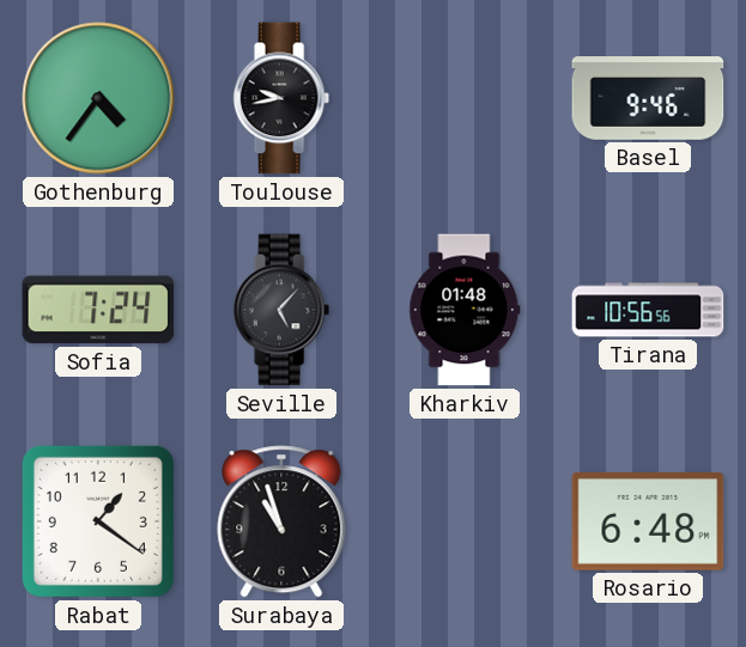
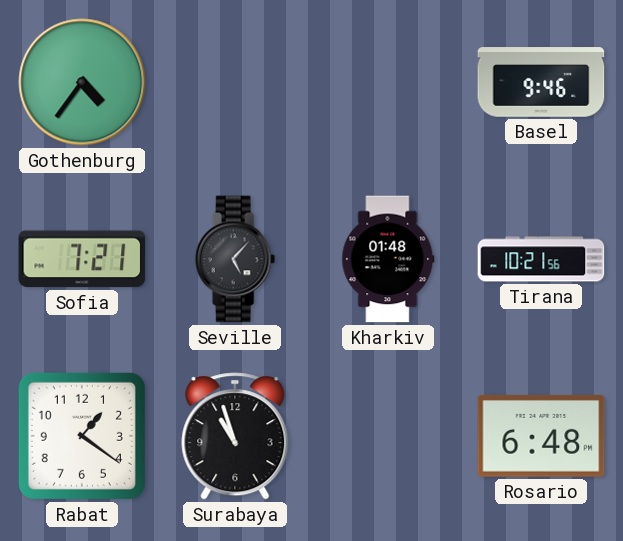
Toulouse: 9:43 -> none
Sofia: 7:24 -> 7:21
Tirana: 10:56 -> 10:21
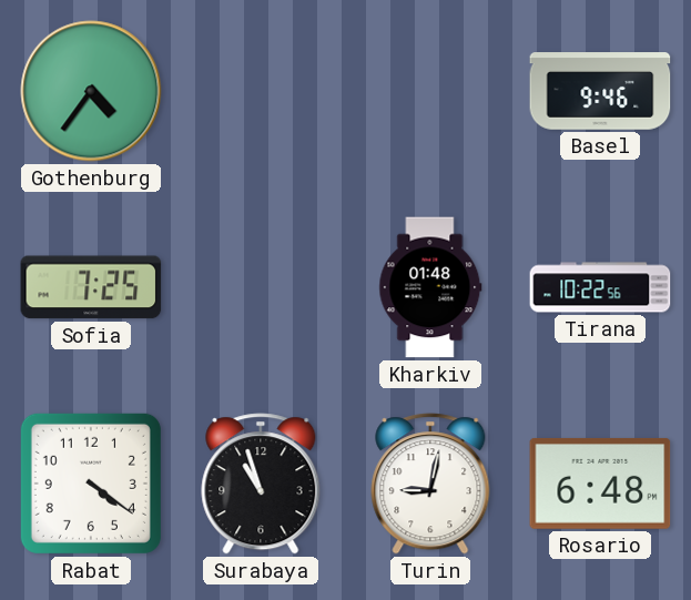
Sofia: 7:21 -> 7:25
Seville: 5:07 -> none
Tirana: 10:21 -> 10:22
Rabat: 1:21 -> 4:21
Turin: none -> 9:02
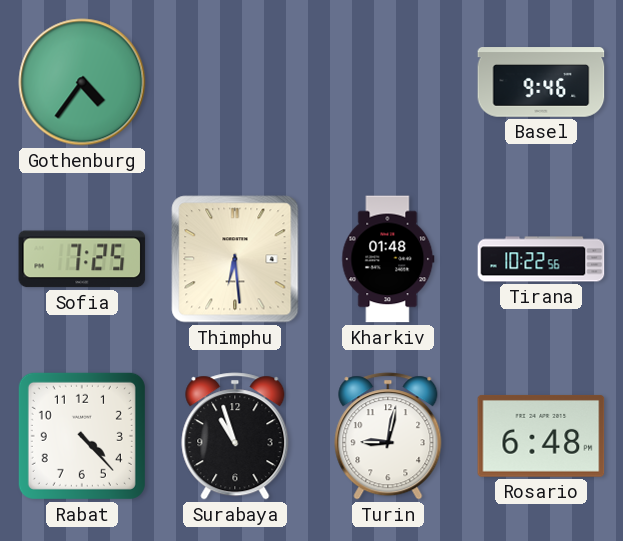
Thimphu: none -> 6:29
Rabat: 4:21 -> 4:23
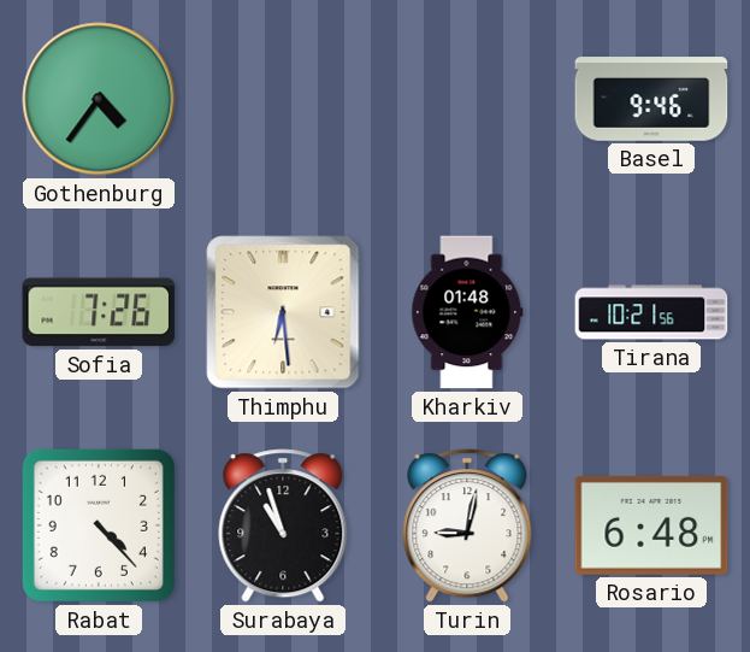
Sofia: 7:25 -> 7:26
Tirana: 10:22 -> 10:21
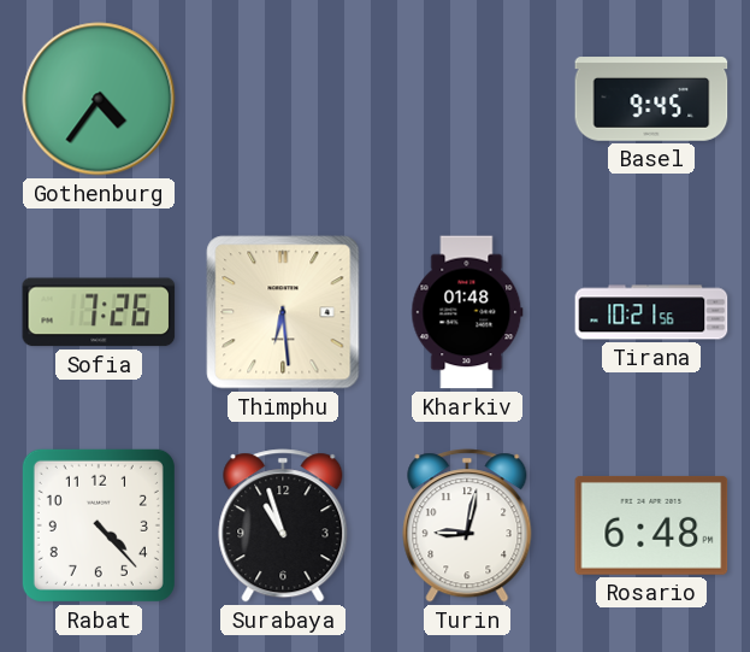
Basel: 9:46 -> 9:45
